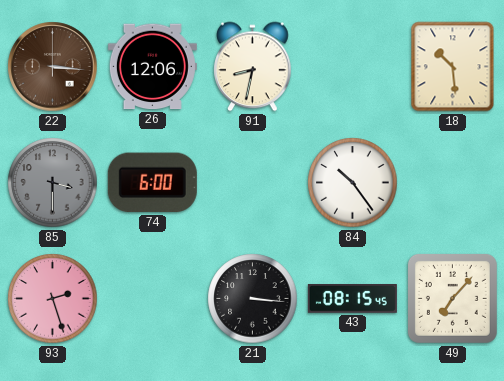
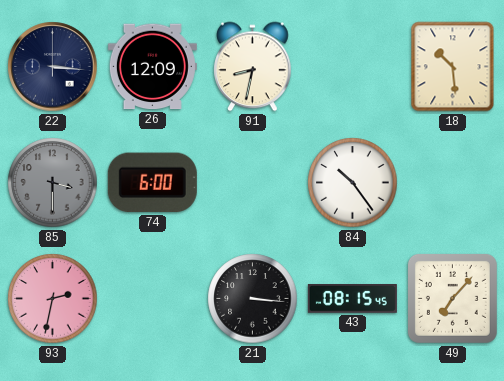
22 dial: brown -> navy
26: 12:06 -> 12:09
93: 2:27 -> 2:32
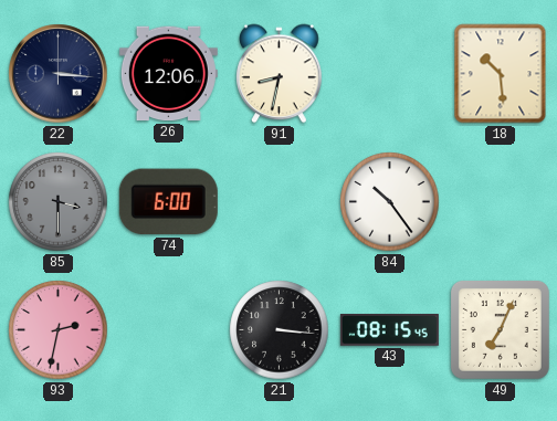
26: 12:09 -> 12:06
49: 7:07 -> 7:04
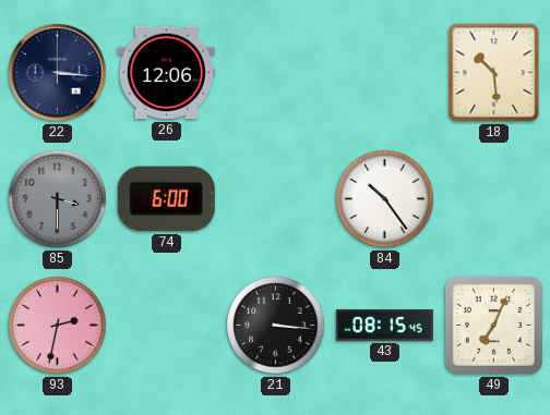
91: 8:32 -> none
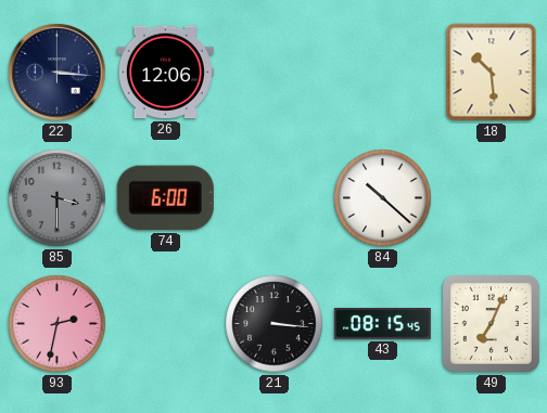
84: 10:24 -> 10:22
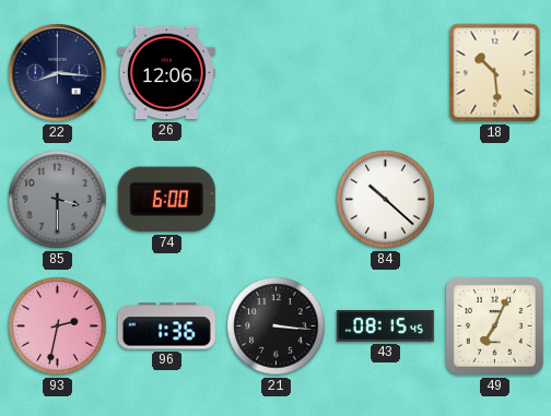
22: 3:16 -> 8:16
96: none -> 1:36
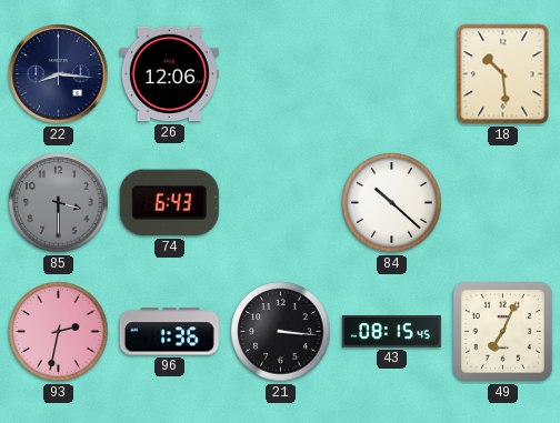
74: 6:00 -> 6:43
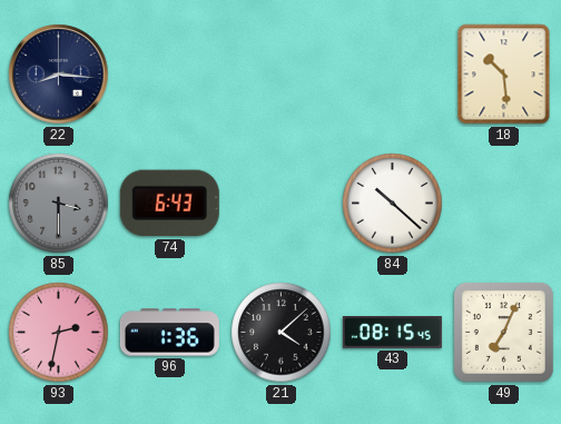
26: 12:06 -> none
21: 3:16 -> 4:08
